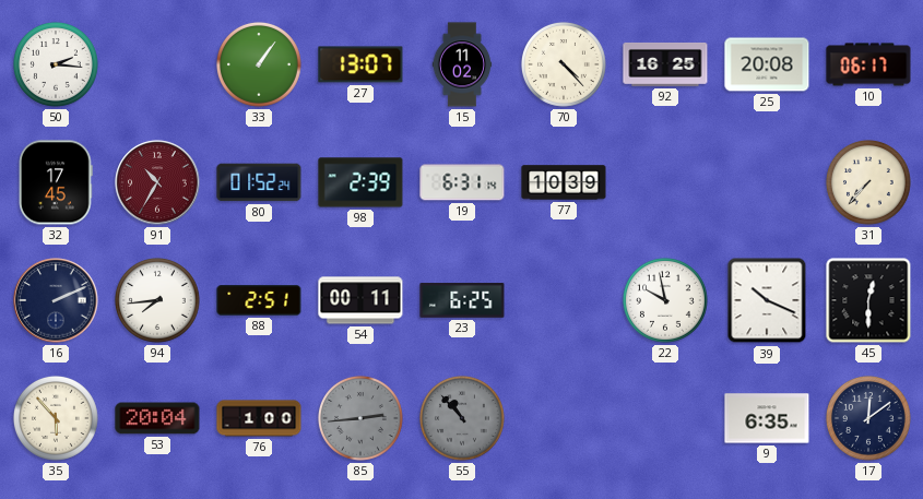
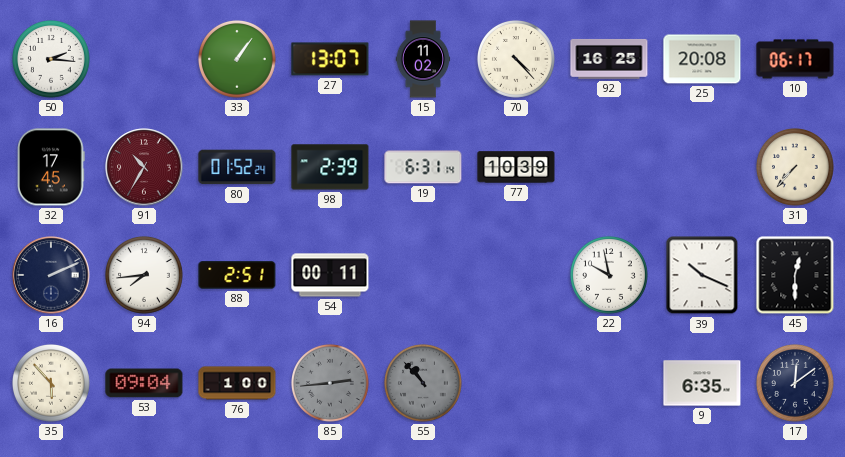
23: 6:25 -> none
53: 20:04 -> 09:04
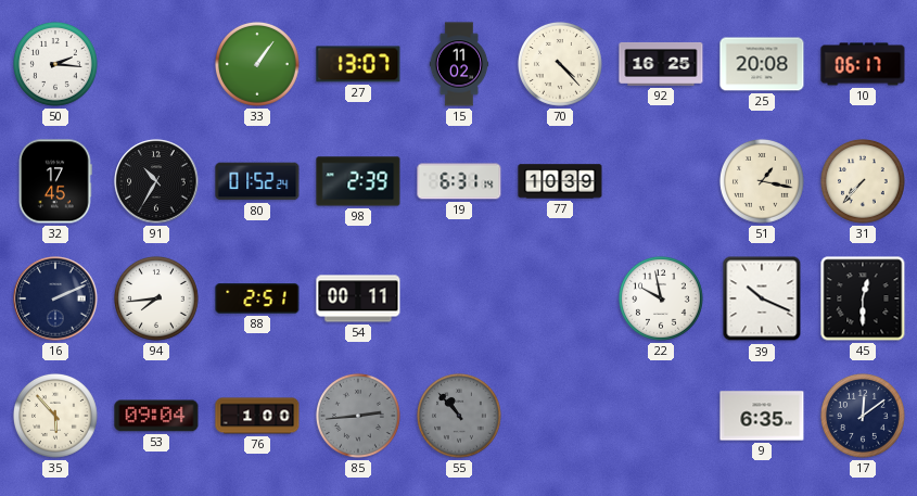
91 dial: burgundy -> black
51: none -> 1:17
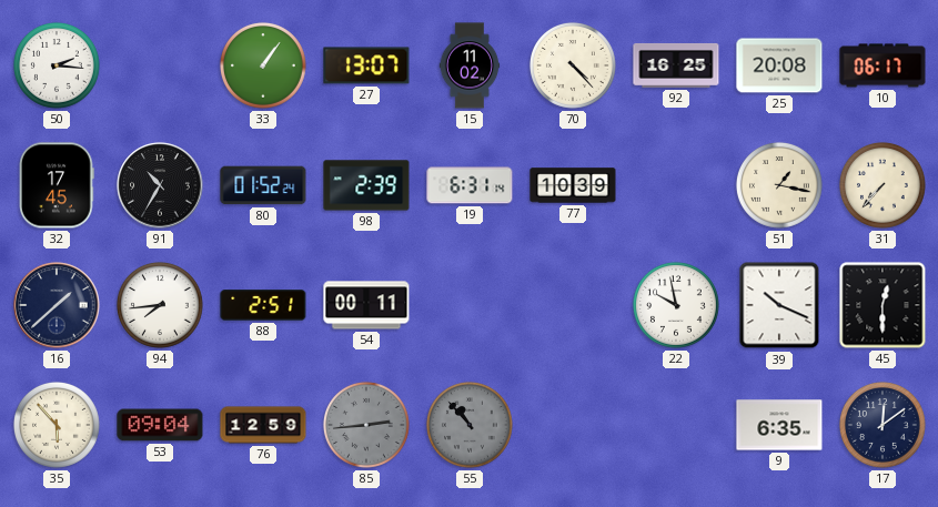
16: 2:11 -> 1:38
76: 1:00 -> 12:59
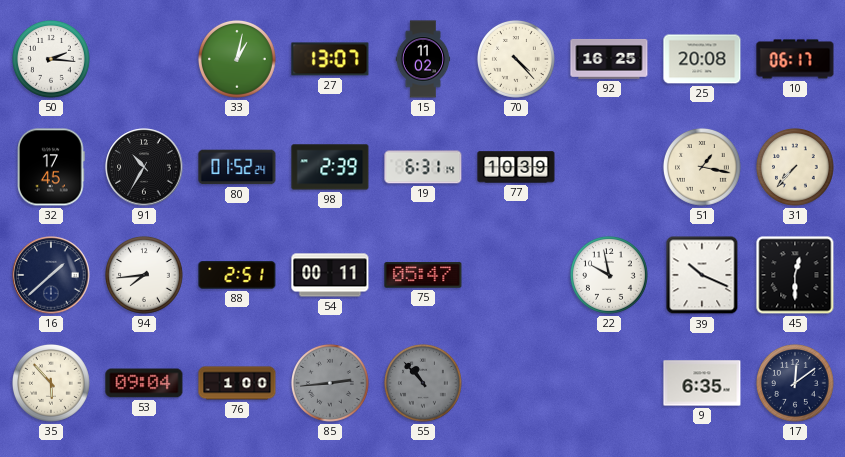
33: 1:06 -> 1:02
75: none -> 05:47
76: 12:59 -> 1:00
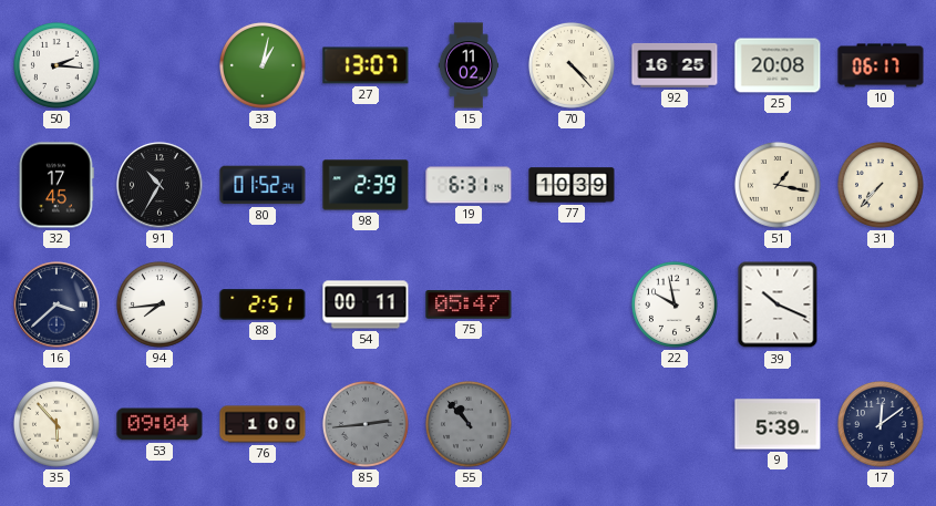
16: 1:38 -> 3:38
45: 12:30 -> none
9: 6:35 -> 5:39
